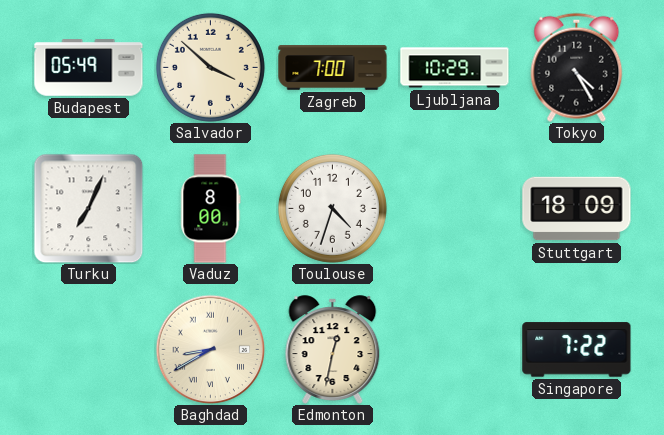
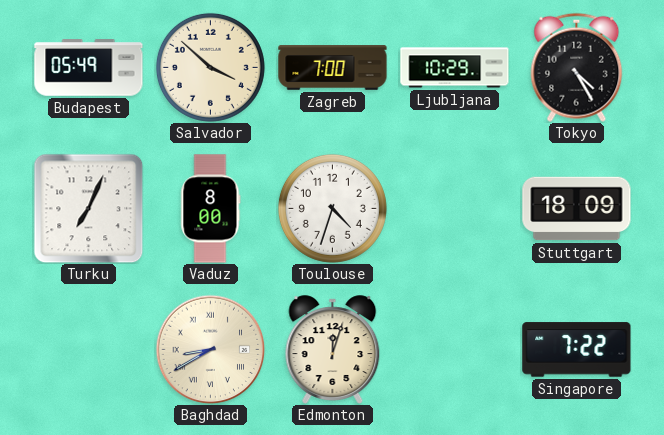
Edmonton: 12:32 -> 12:03
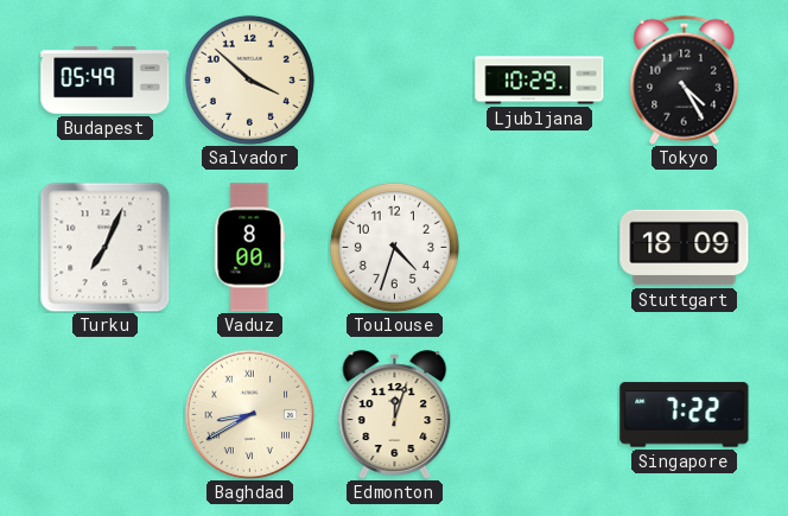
Zagreb: 7:00 -> none
